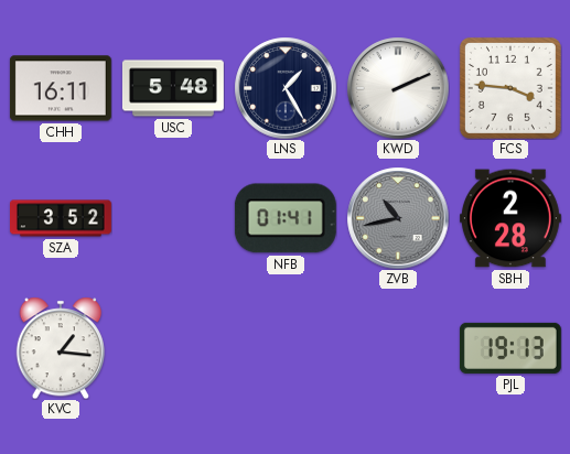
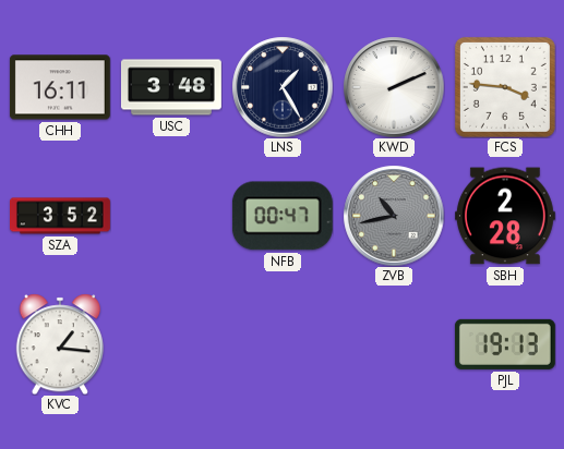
USC: 5:48 -> 3:48
NFB: 01:41 -> 00:47
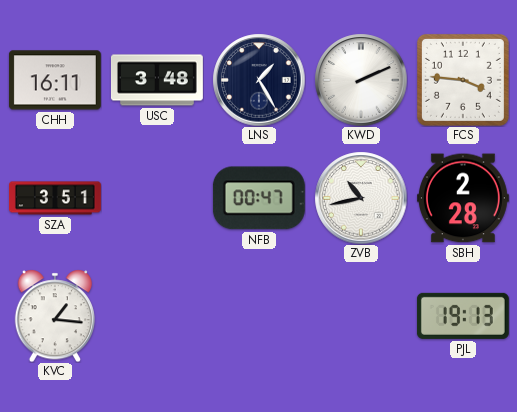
SZA: 3:52 -> 3:51
ZVB dial: grey -> white
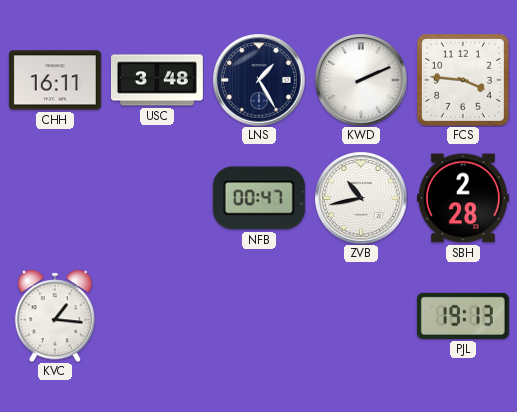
SZA: 3:51 -> none
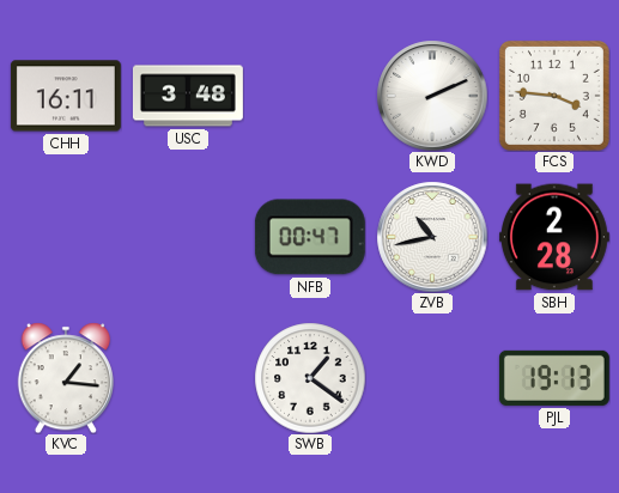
LNS: 1:25 -> none
SWB: none -> 1:21
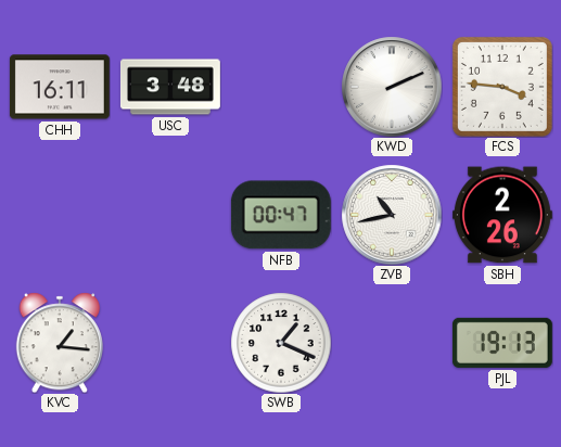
SBH: 2:28 -> 2:26
SWB: 1:21 -> 1:19
